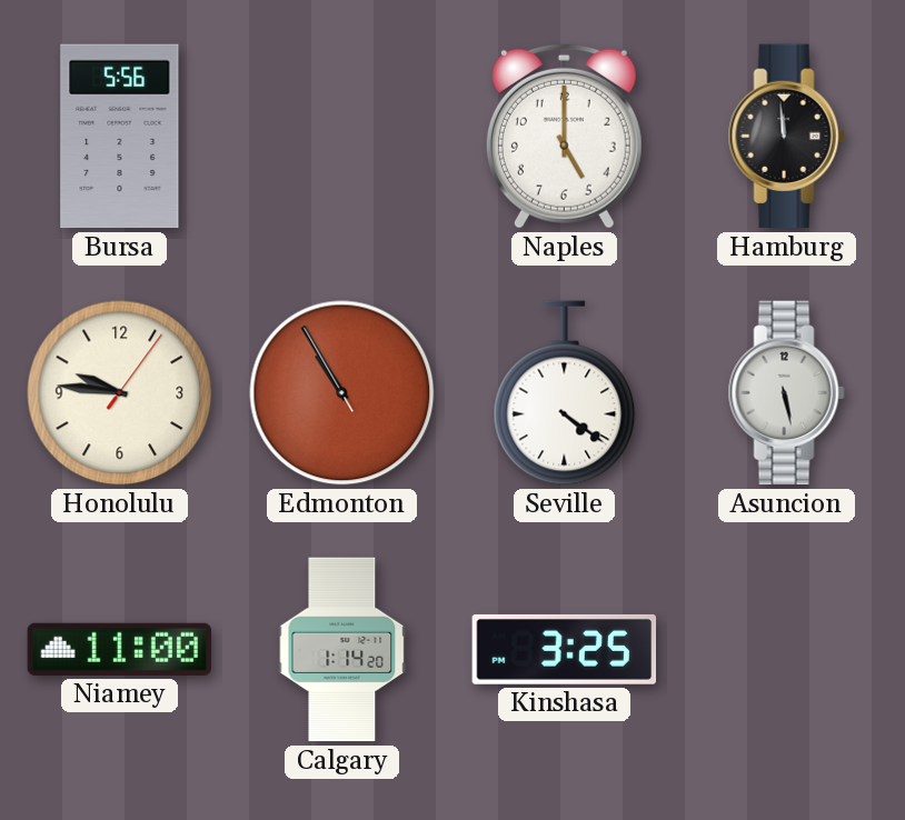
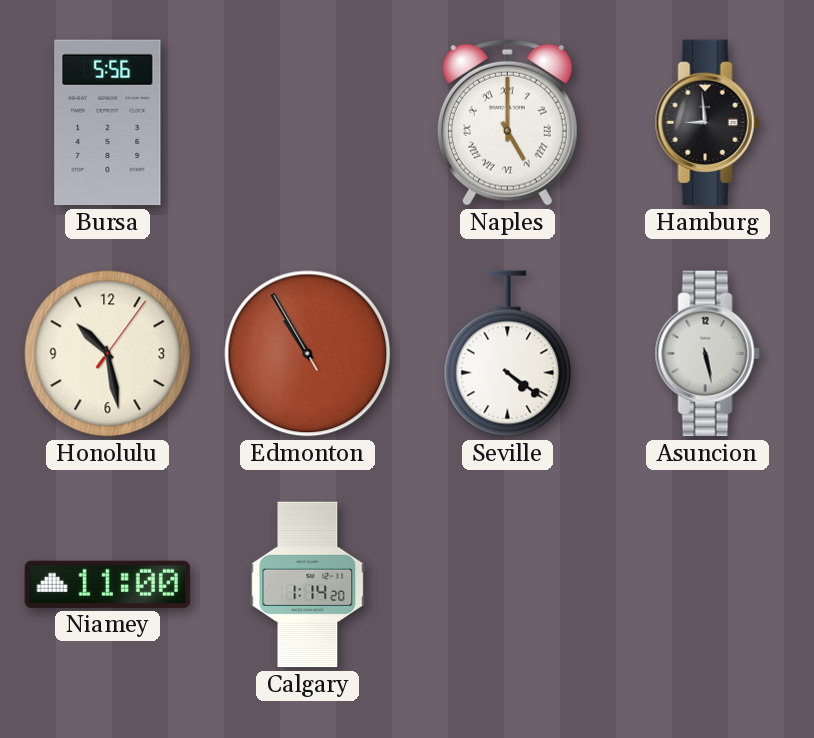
Naples numerals: Arabic -> Roman
Hamburg: 11:59 -> 8:59
Honolulu: 9:46 -> 10:28
Kinshasa: 3:25 -> none
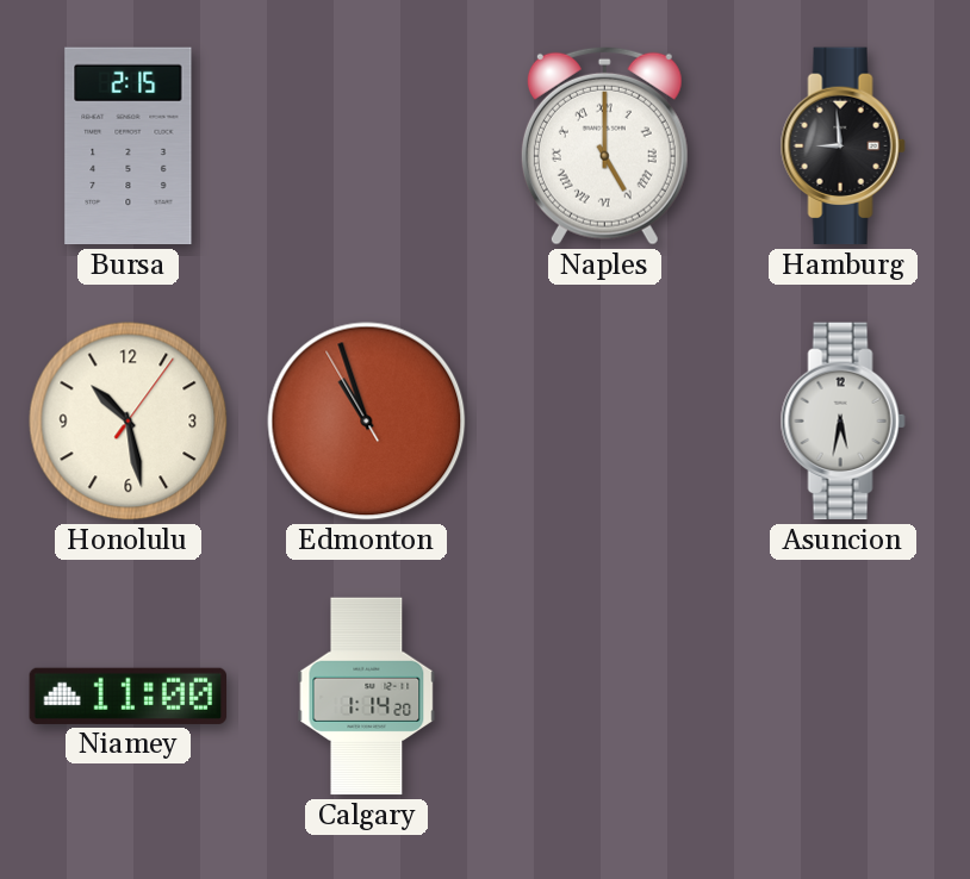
Bursa: 5:56 -> 2:15
Edmonton: 10:54 -> 10:56
Seville: 4:21 -> none
Asuncion: 5:28 -> 5:32
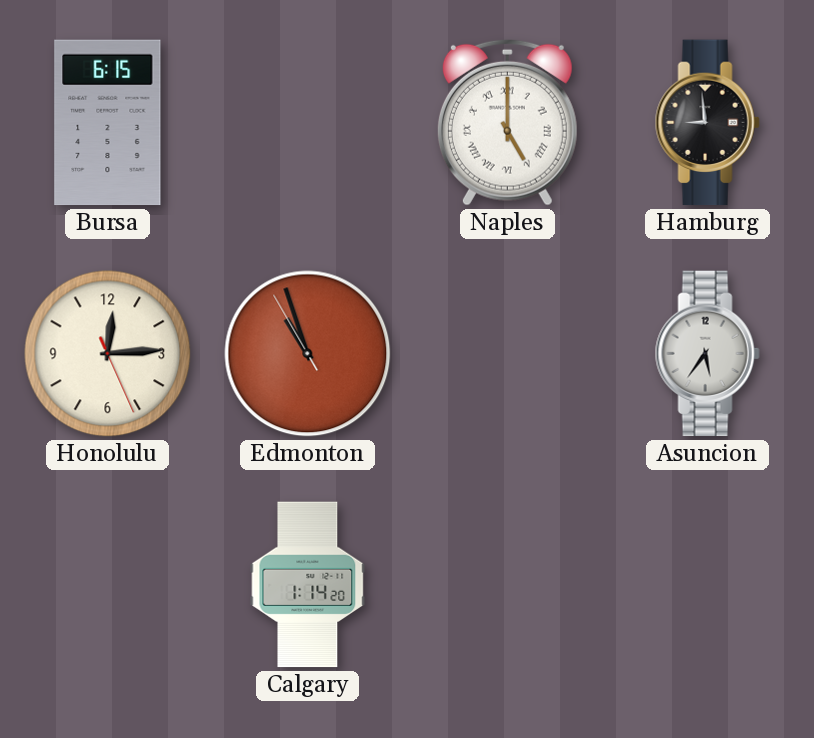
Bursa: 2:15 -> 6:15
Honolulu: 10:28 -> 12:14
Asuncion: 5:32 -> 5:36
Niamey: 11:00 -> none
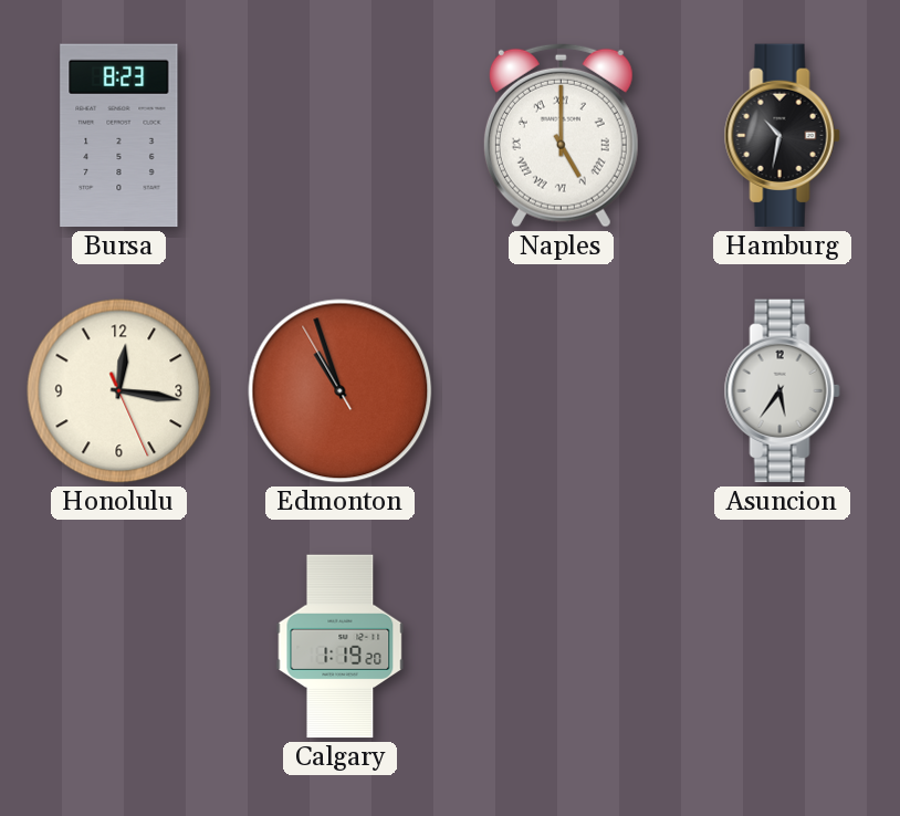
Bursa: 6:15 -> 8:23
Hamburg: 8:59 -> 10:32
Honolulu: 12:14 -> 12:16
Calgary: 1:14 -> 1:19
